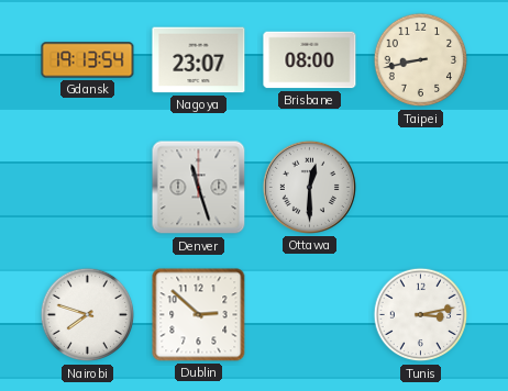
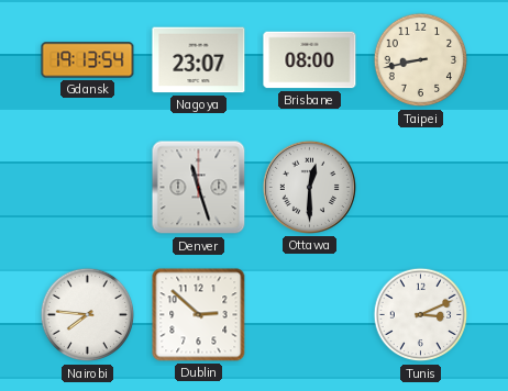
Nairobi: 7:48 -> 7:46
Tunis: 3:13 -> 3:11
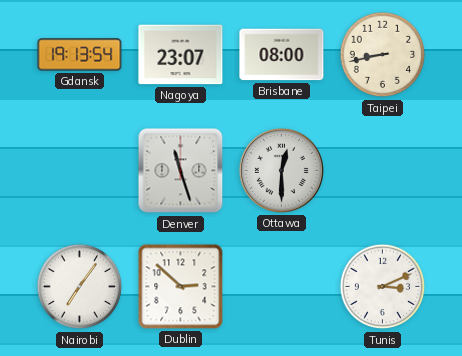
Nairobi: 7:46 -> 7:06
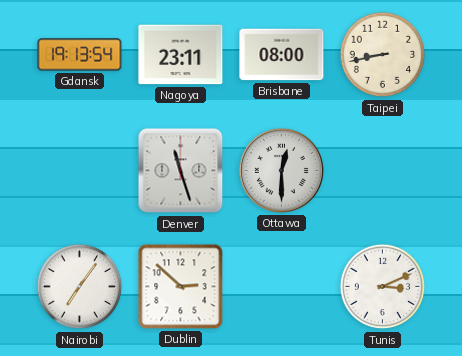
Nagoya: 23:07 -> 23:11
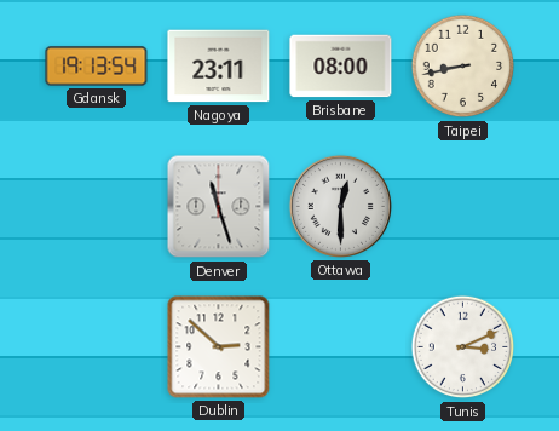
Nairobi: 7:06 -> none
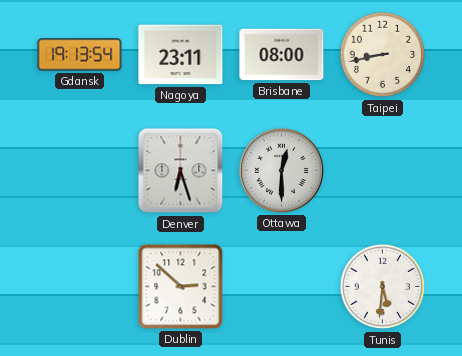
Denver: 11:27 -> 6:27
Tunis: 3:11 -> 5:31
